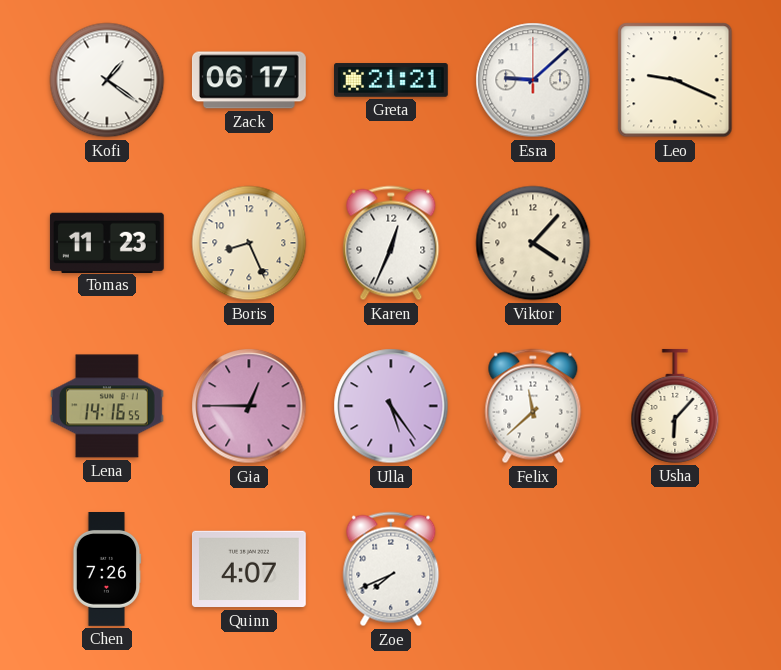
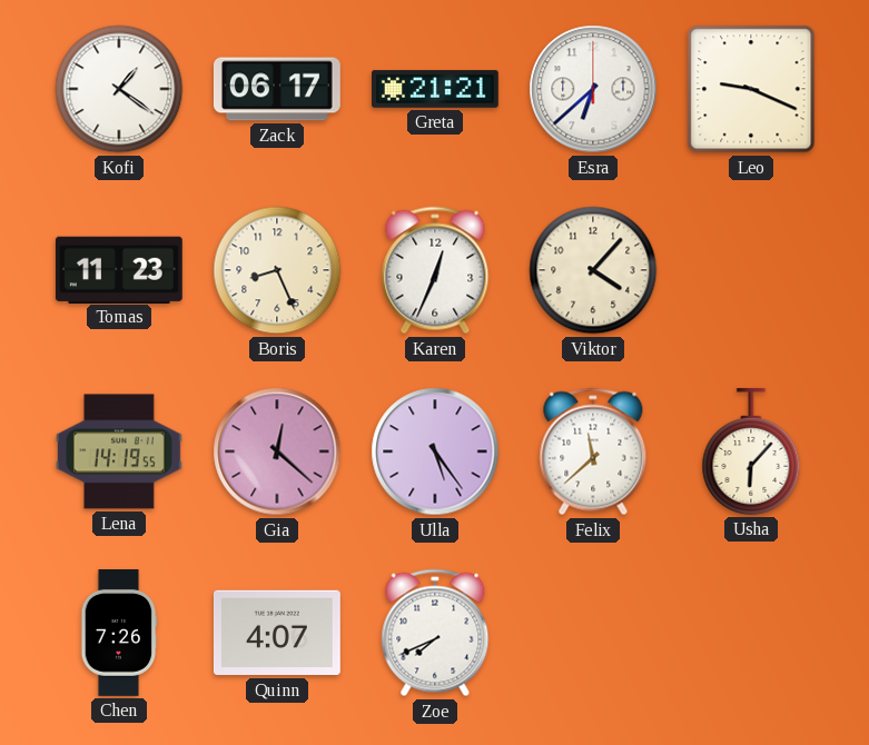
Esra: 9:08 -> 6:38
Lena: 14:16 -> 14:19
Gia: 12:45 -> 12:22
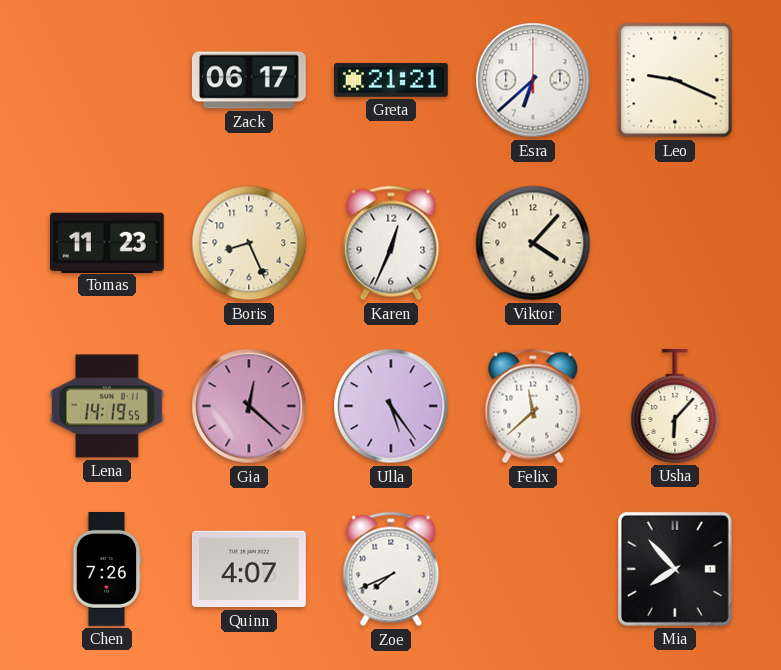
Kofi: 1:21 -> none
Mia: none -> 7:53
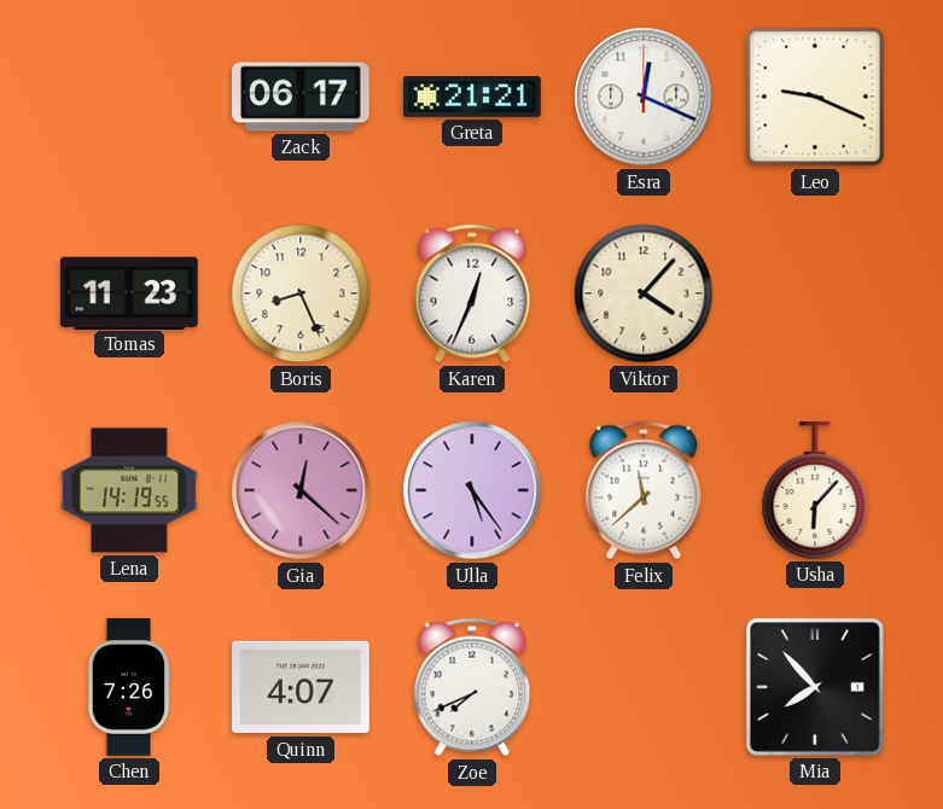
Esra: 6:38 -> 12:19
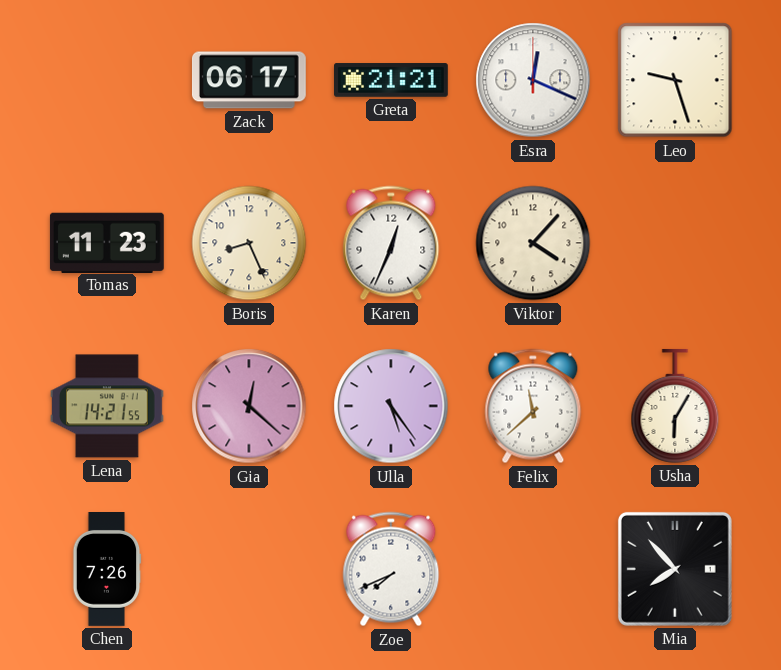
Leo: 9:19 -> 9:27
Lena: 14:19 -> 14:21
Usha: 6:07 -> 6:05
Quinn: 4:07 -> none
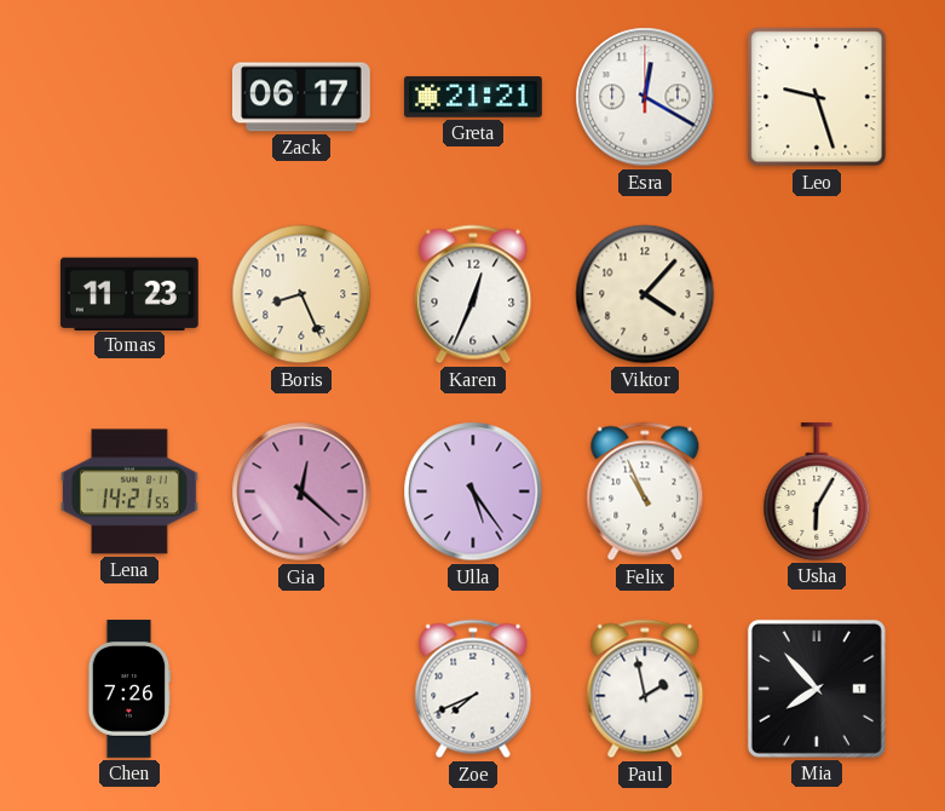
Esra: 12:19 -> 12:20
Felix: 11:38 -> 10:56
Paul: none -> 1:58
